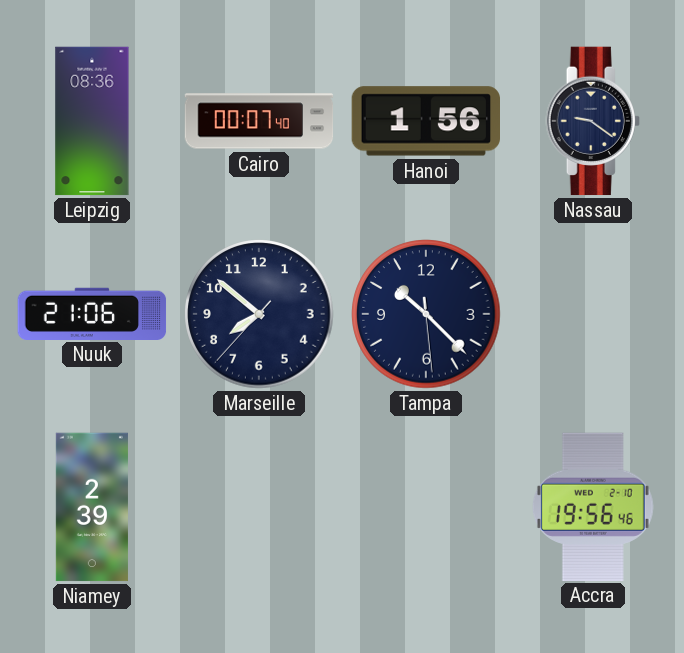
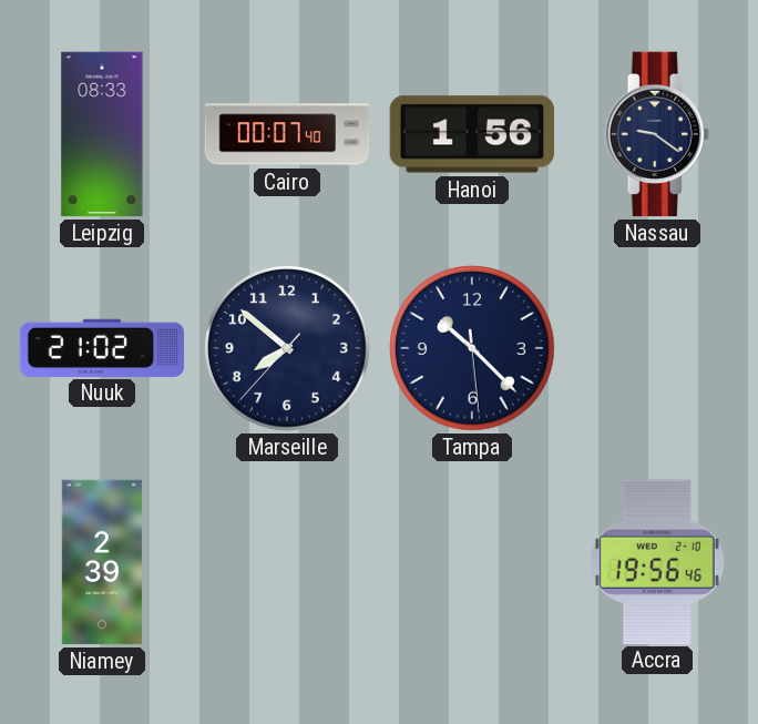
Leipzig: 08:36 -> 08:33
Nuuk: 21:06 -> 21:02
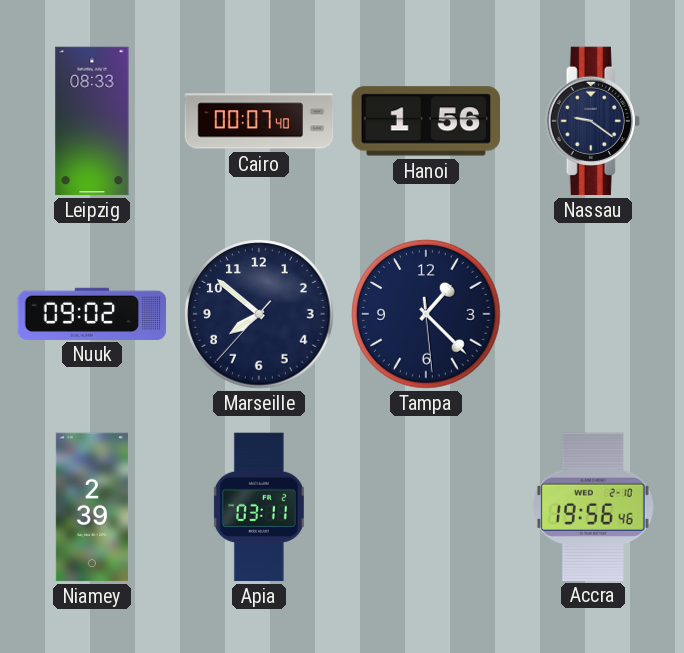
Nuuk: 21:02 -> 09:02
Tampa: 10:22 -> 1:22
Apia: none -> 03:11
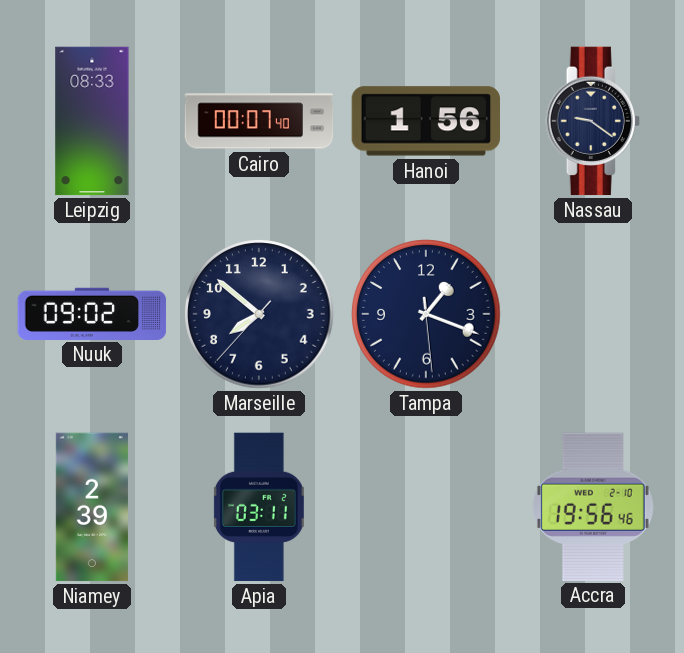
Tampa: 1:22 -> 1:18
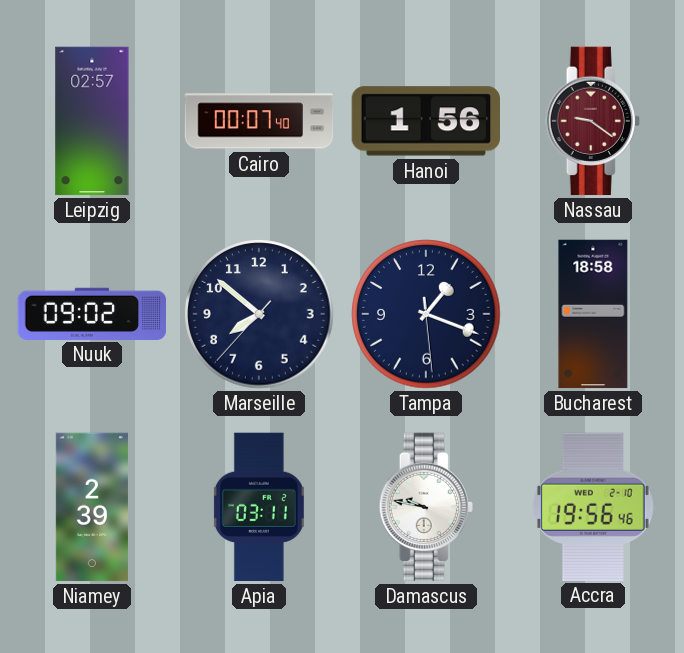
Leipzig: 08:33 -> 02:57
Nassau dial: navy -> burgundy
Bucharest: none -> 18:58
Damascus: none -> 9:47
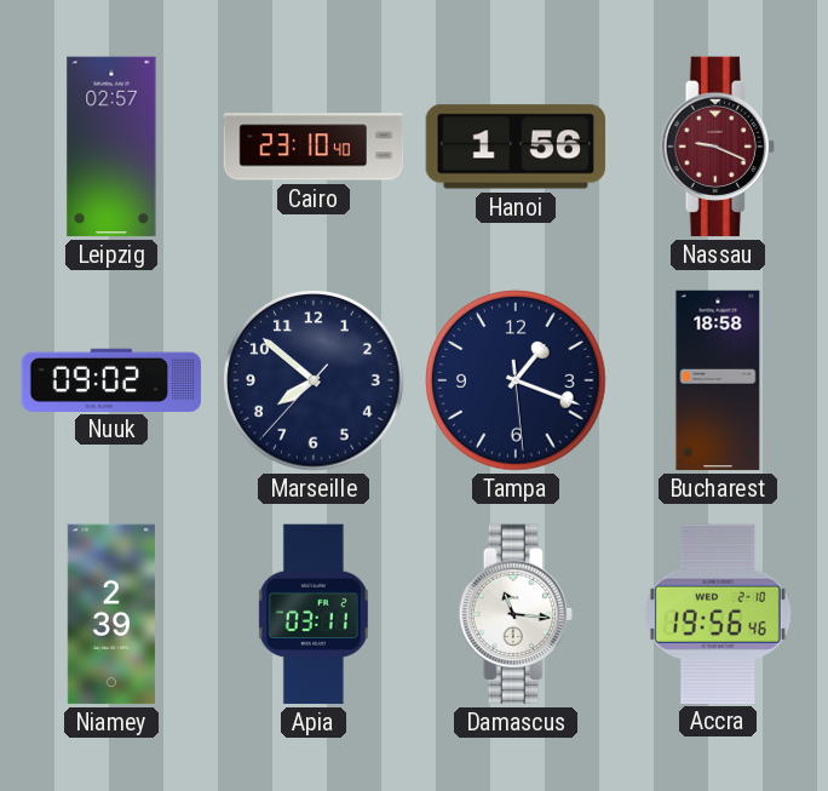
Cairo: 00:07 -> 23:10
Nassau: 9:21 -> 9:19
Damascus: 9:47 -> 11:16
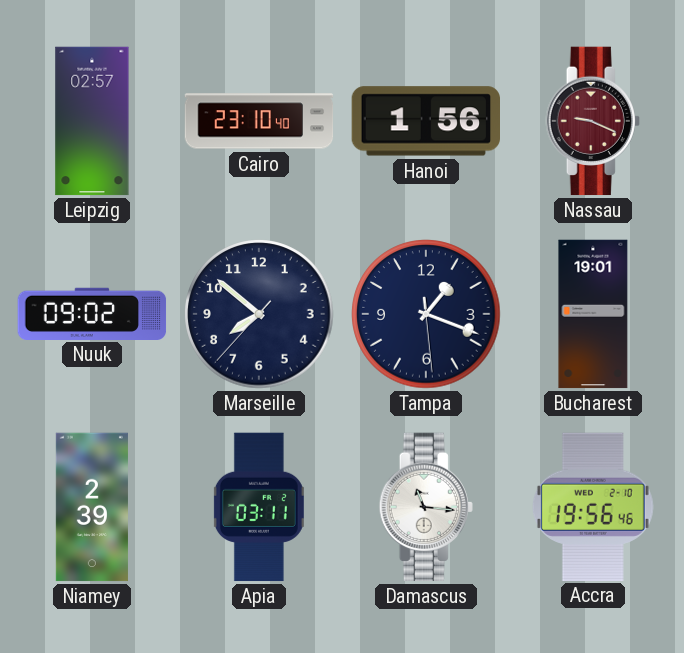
Bucharest: 18:58 -> 19:01
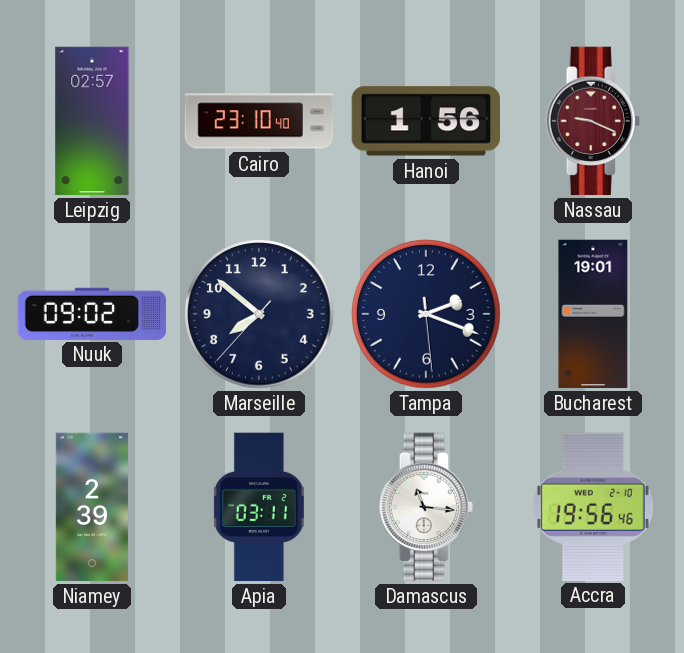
Tampa: 1:18 -> 2:18
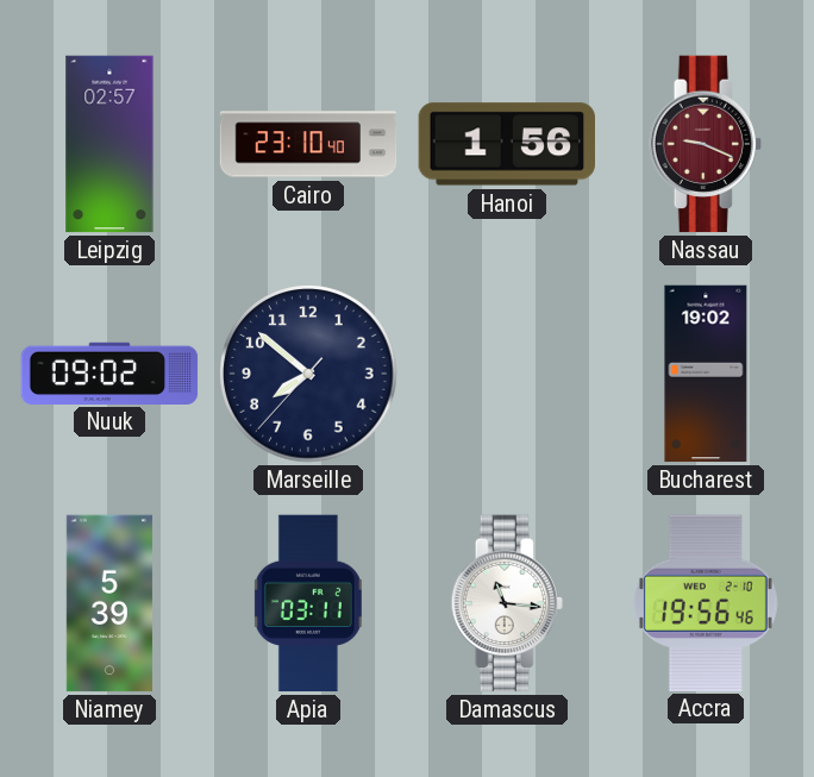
Tampa: 2:18 -> none
Bucharest: 19:01 -> 19:02
Niamey: 2:39 -> 5:39
